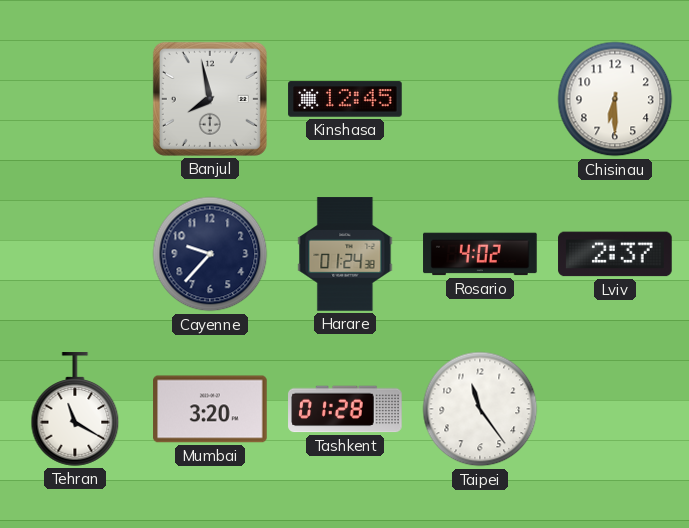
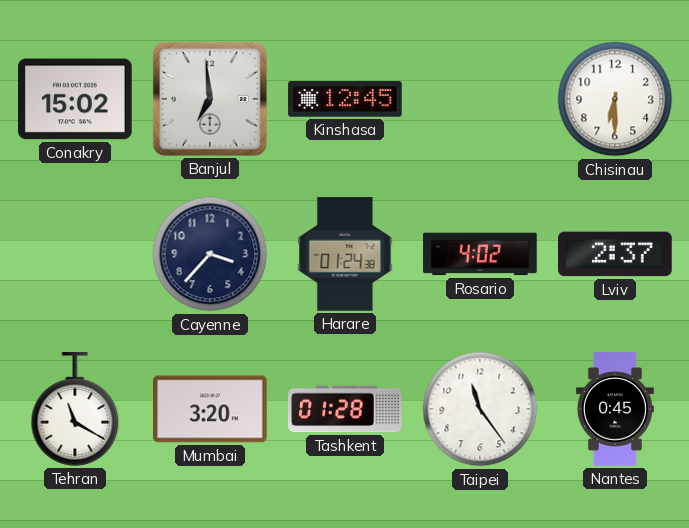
Conakry: none -> 15:02
Banjul: 7:58 -> 6:59
Cayenne: 9:37 -> 3:37
Nantes: none -> 0:45
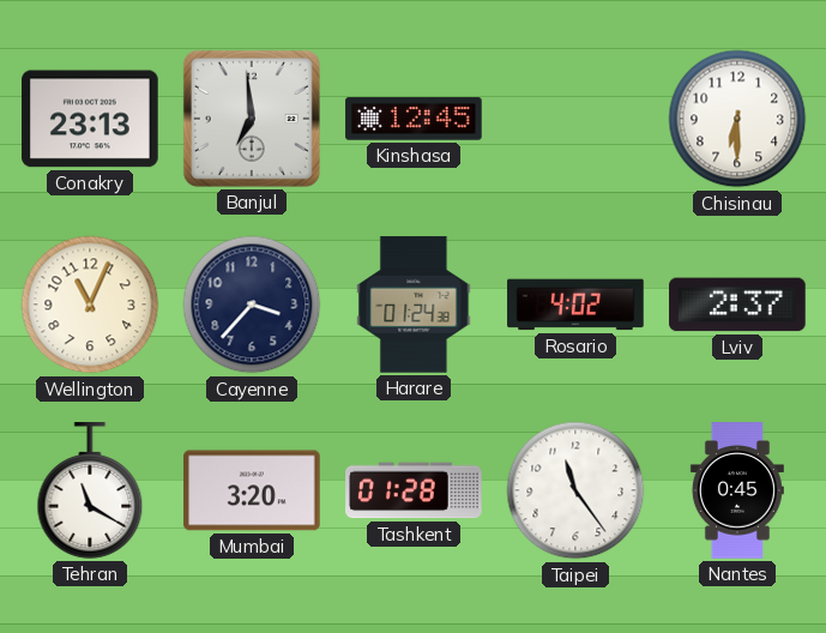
Conakry: 15:02 -> 23:13
Wellington: none -> 11:04
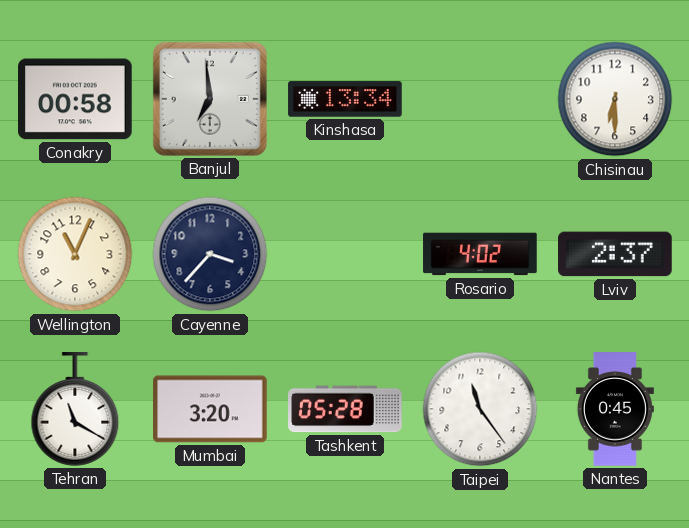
Conakry: 23:13 -> 00:58
Kinshasa: 12:45 -> 13:34
Harare: 01:24 -> none
Tashkent: 01:28 -> 05:28
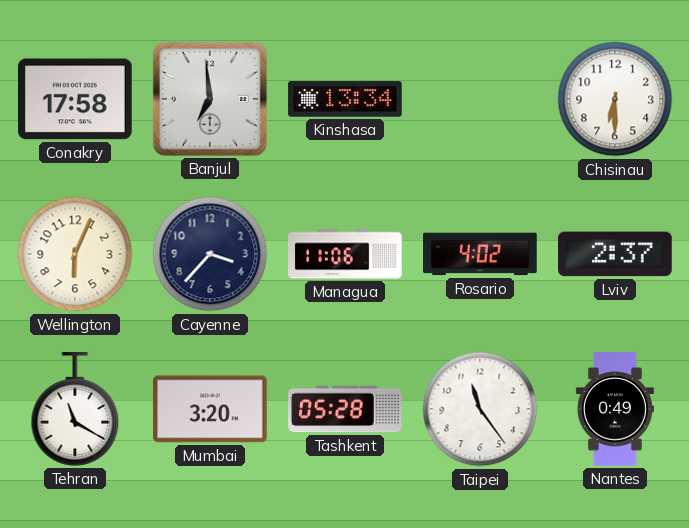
Conakry: 00:58 -> 17:58
Wellington: 11:04 -> 6:04
Managua: none -> 11:06
Nantes: 0:45 -> 0:49
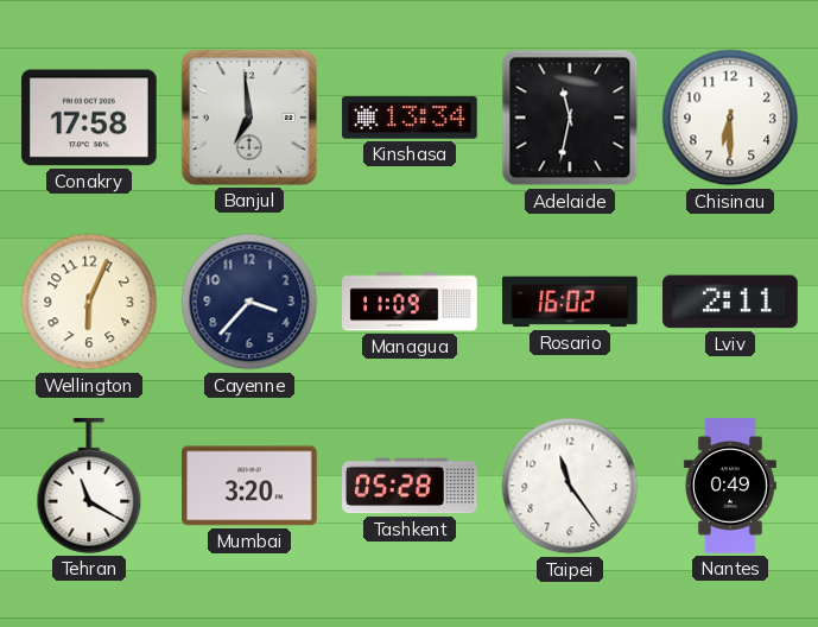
Adelaide: none -> 11:32
Managua: 11:06 -> 11:09
Rosario: 4:02 -> 16:02
Lviv: 2:37 -> 2:11
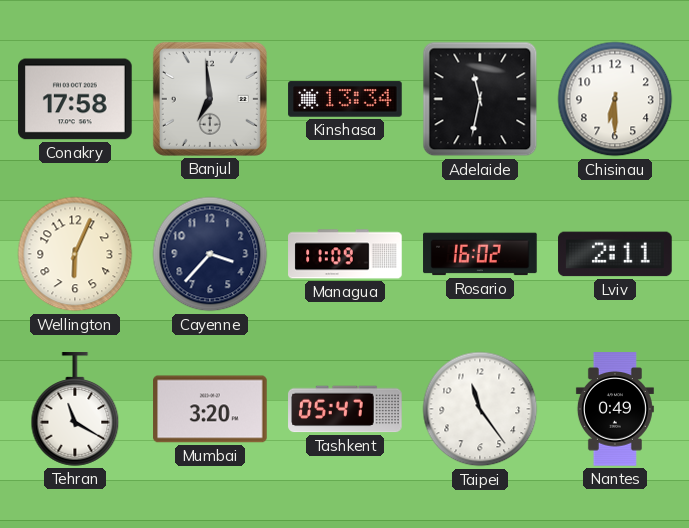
Tashkent: 05:28 -> 05:47
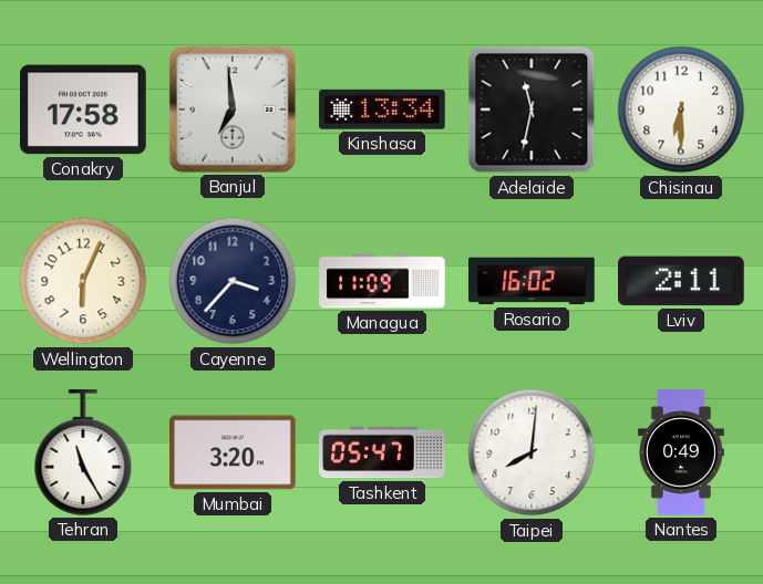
Tehran: 11:20 -> 11:25
Taipei: 11:24 -> 8:01
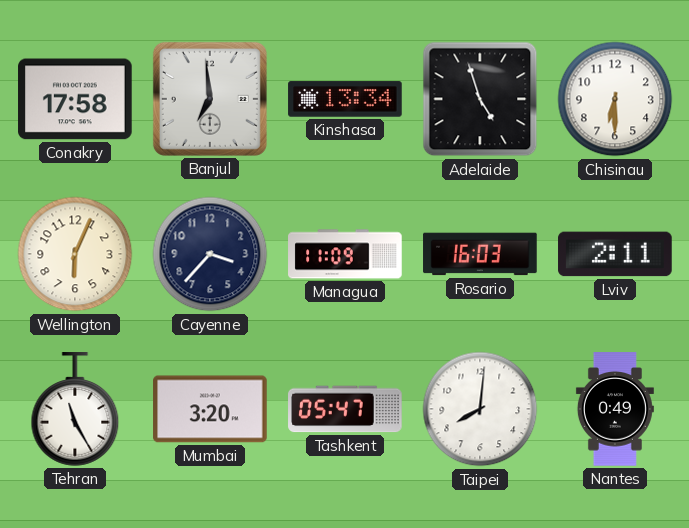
Adelaide: 11:32 -> 4:57
Rosario: 16:02 -> 16:03
